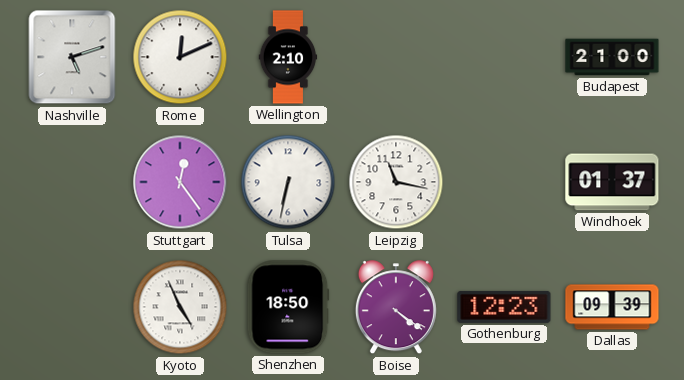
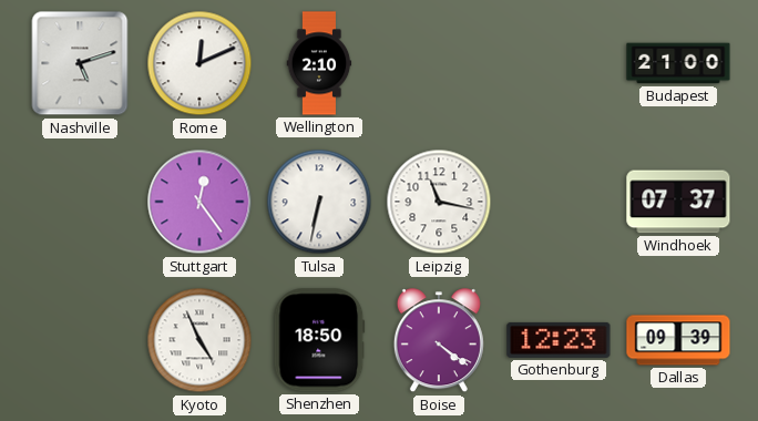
Windhoek: 01:37 -> 07:37
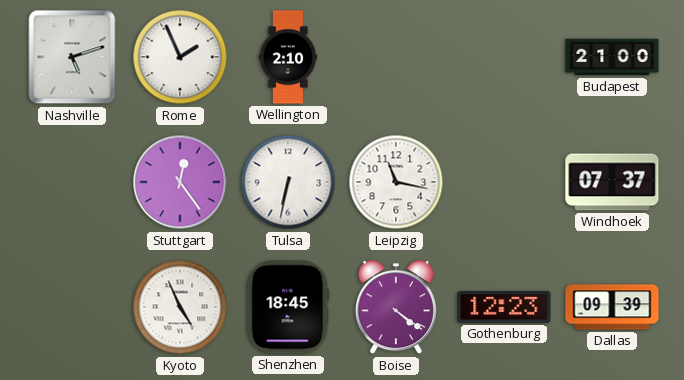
Rome: 12:11 -> 1:56
Shenzhen: 18:50 -> 18:45
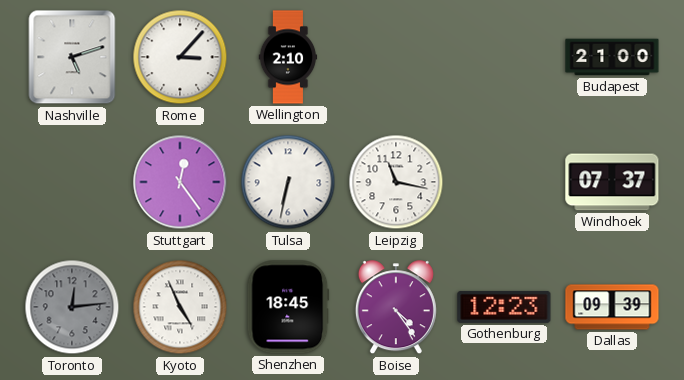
Rome: 1:56 -> 3:07
Toronto: none -> 12:14
Boise: 4:21 -> 4:24
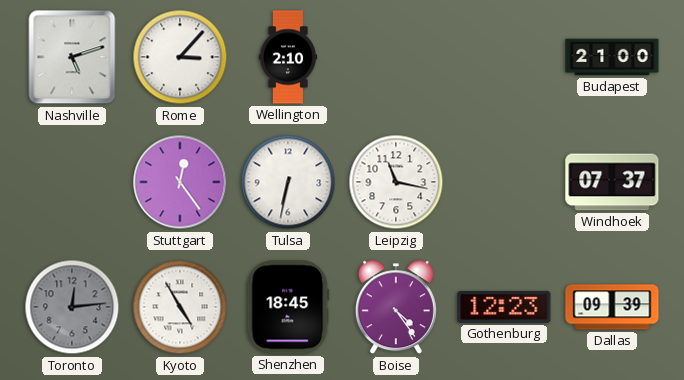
Kyoto: 4:56 -> 4:55
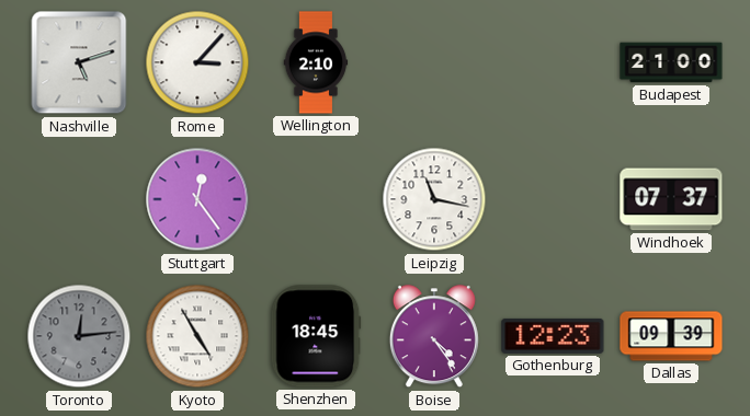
Tulsa: 6:32 -> none
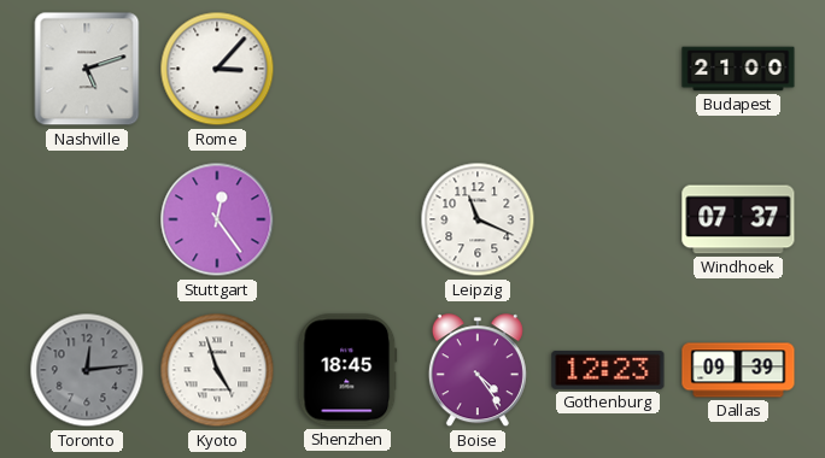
Wellington: 2:10 -> none
Leipzig: 11:17 -> 11:19
Kyoto: 4:55 -> 4:57
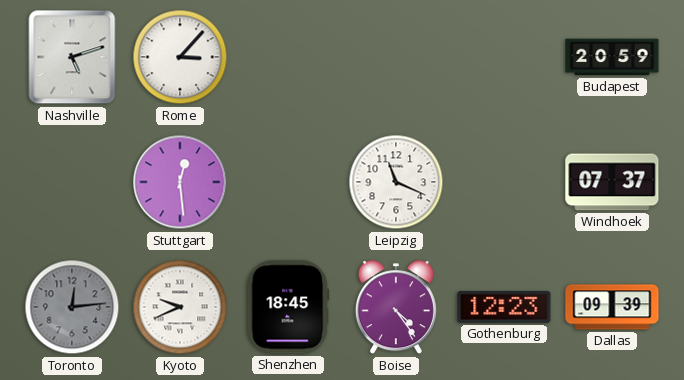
Budapest: 21:00 -> 20:59
Stuttgart: 12:24 -> 12:29
Kyoto: 4:57 -> 9:41
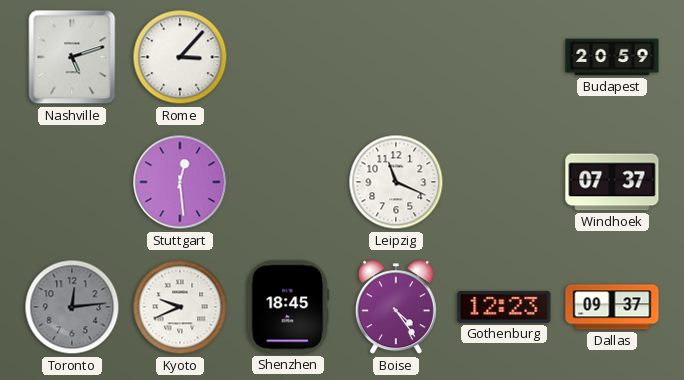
Dallas: 09:39 -> 09:37
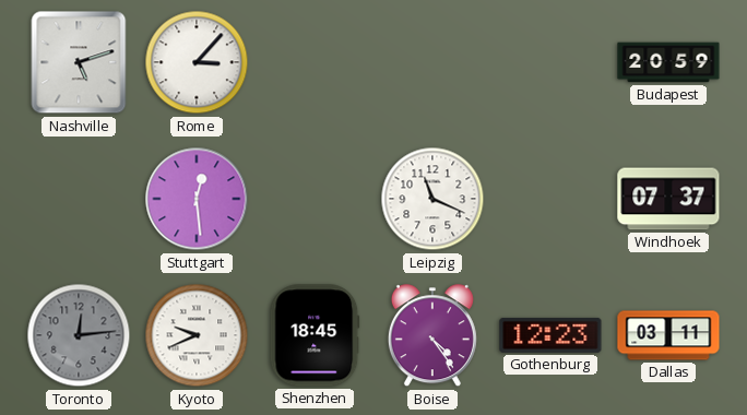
Dallas: 09:37 -> 03:11
